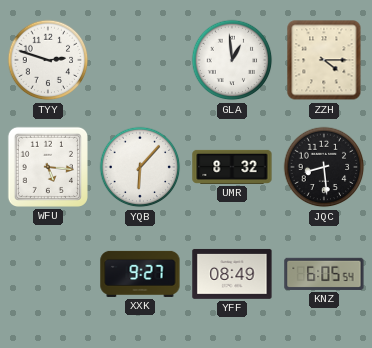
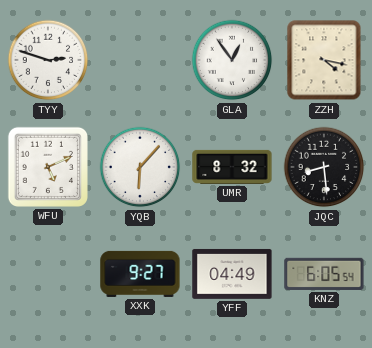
GLA: 12:59 -> 12:54
ZZH: 4:15 -> 4:17
WFU: 5:16 -> 5:11
YFF: 08:49 -> 04:49
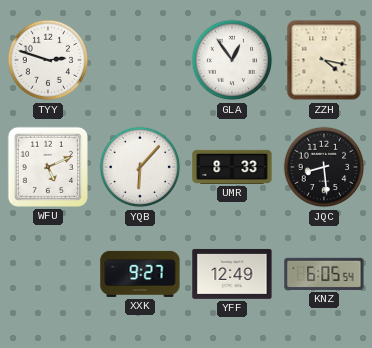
UMR: 8:32 -> 8:33
YFF: 04:49 -> 12:49
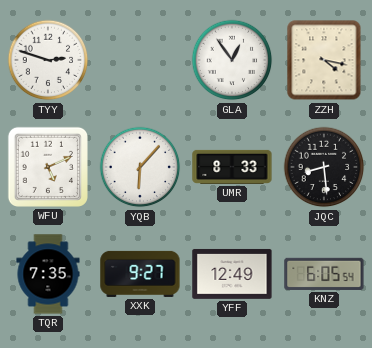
TQR: none -> 7:35
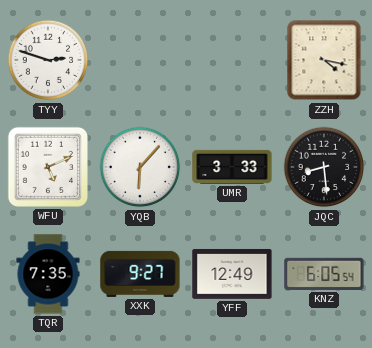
GLA: 12:54 -> none
UMR: 8:33 -> 3:33
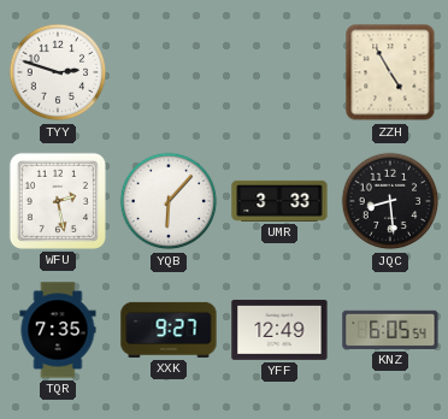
ZZH: 4:17 -> 4:55
WFU: 5:11 -> 2:28
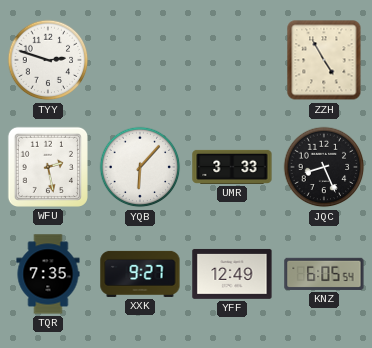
JQC: 8:29 -> 8:26
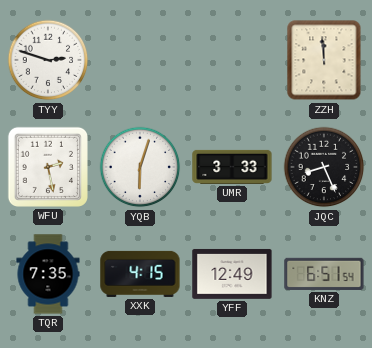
ZZH: 4:55 -> 11:59
YQB: 6:07 -> 6:03
XXK: 9:27 -> 4:15
KNZ: 6:05 -> 6:51
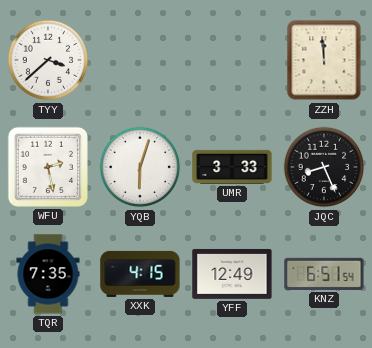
TYY: 2:48 -> 3:38
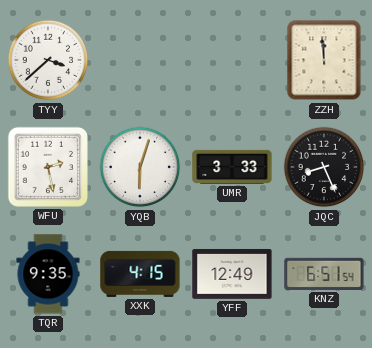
TQR: 7:35 -> 9:35
